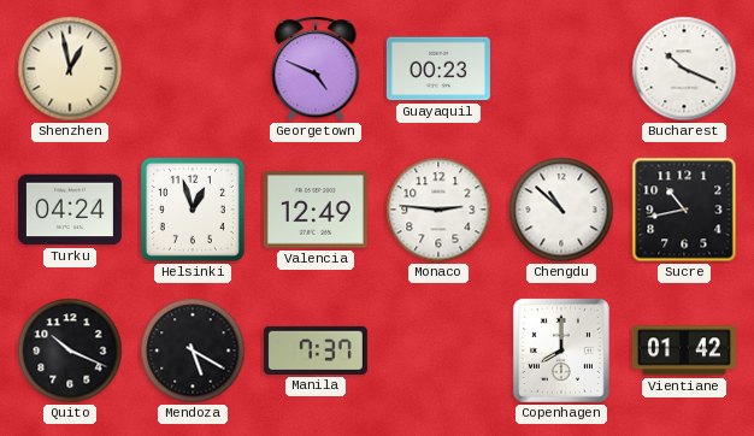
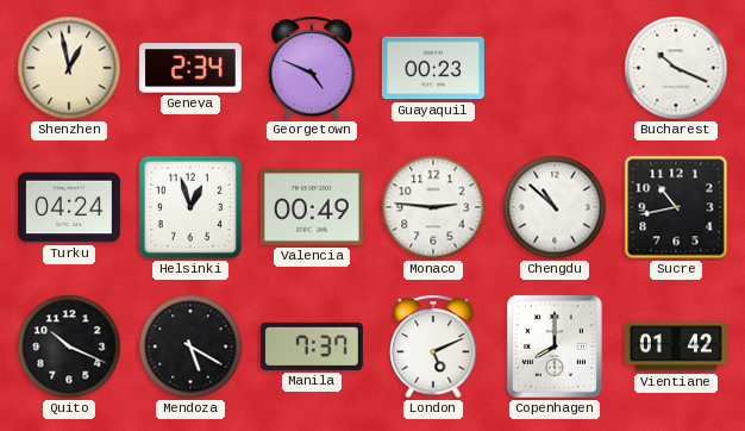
Geneva: none -> 2:34
Valencia: 12:49 -> 00:49
London: none -> 5:11
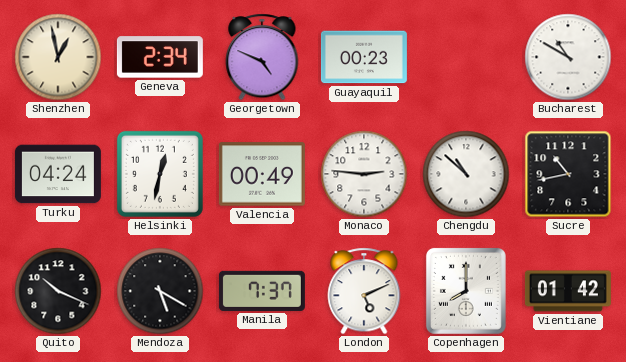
Bucharest: 10:19 -> 10:50
Helsinki: 12:57 -> 12:32
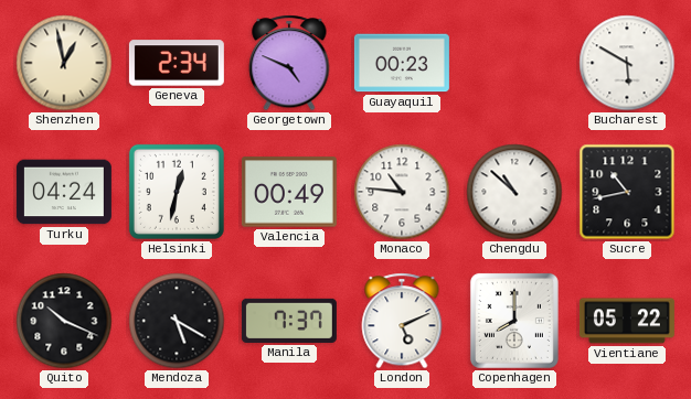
Bucharest: 10:50 -> 5:50
Monaco: 2:46 -> 10:46
Vientiane: 01:42 -> 05:22
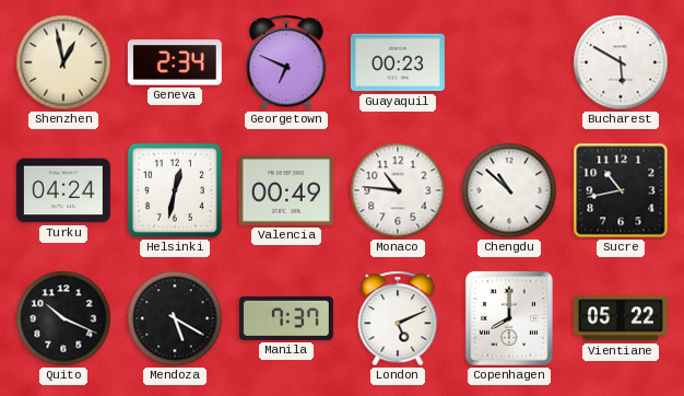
Georgetown: 4:49 -> 6:49
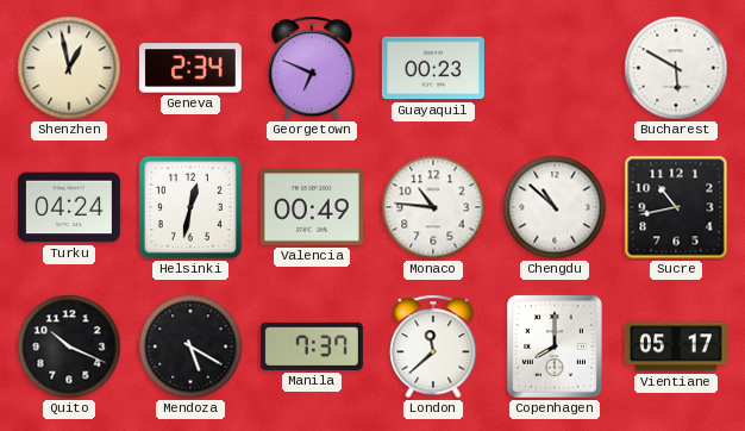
London: 5:11 -> 11:38
Vientiane: 05:22 -> 05:17
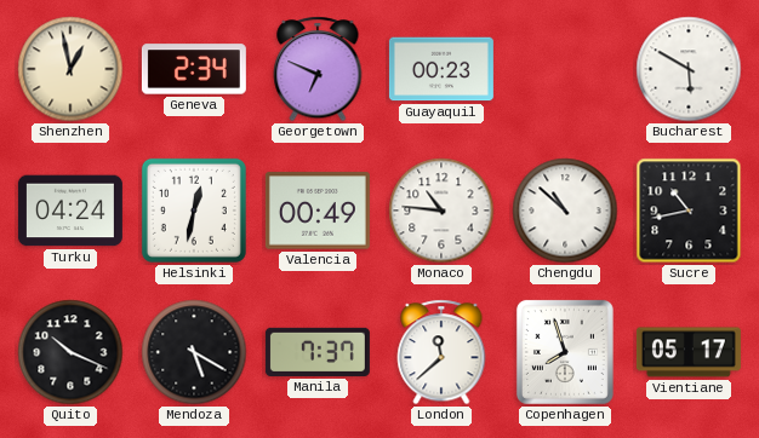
Copenhagen: 8:00 -> 7:57
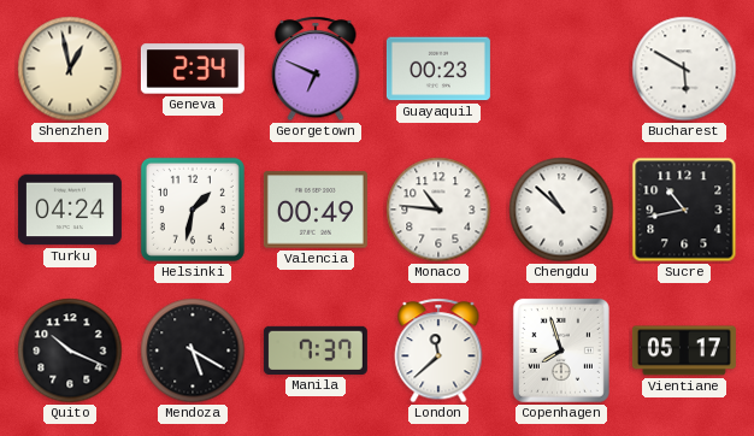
Helsinki: 12:32 -> 1:32
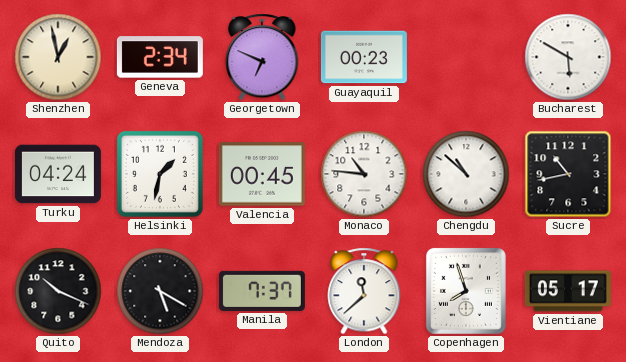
Valencia: 00:49 -> 00:45
